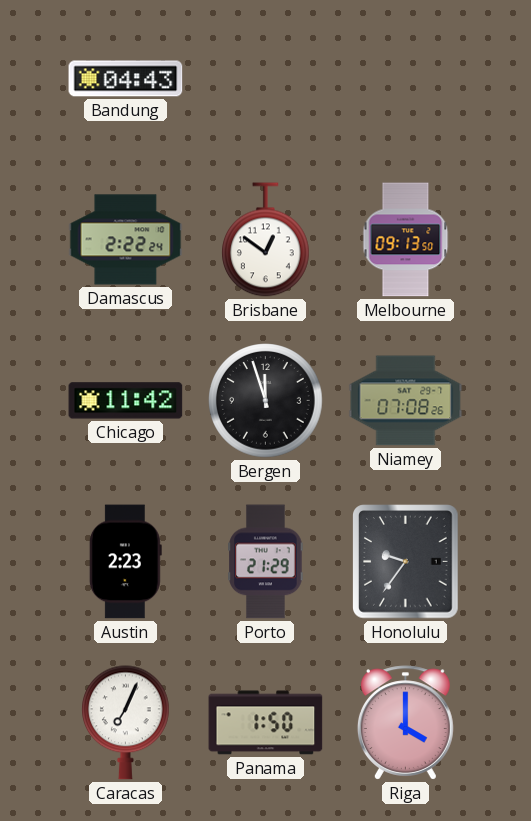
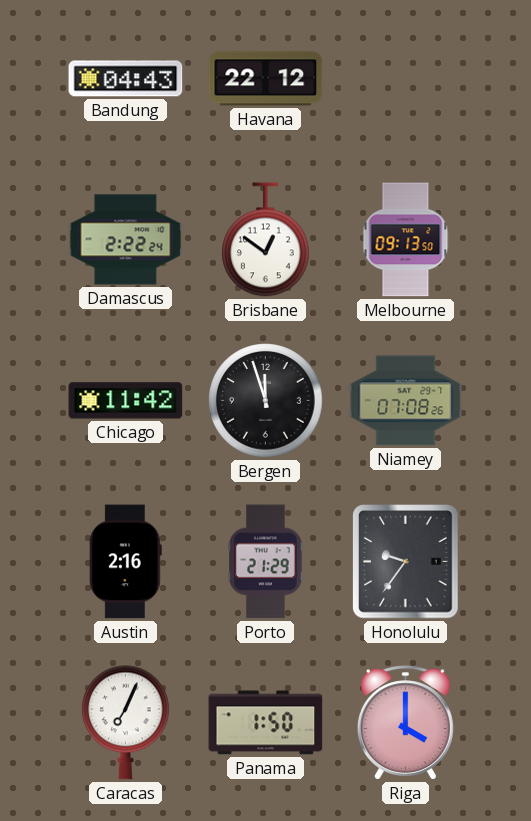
Havana: none -> 22:12
Austin: 2:23 -> 2:16
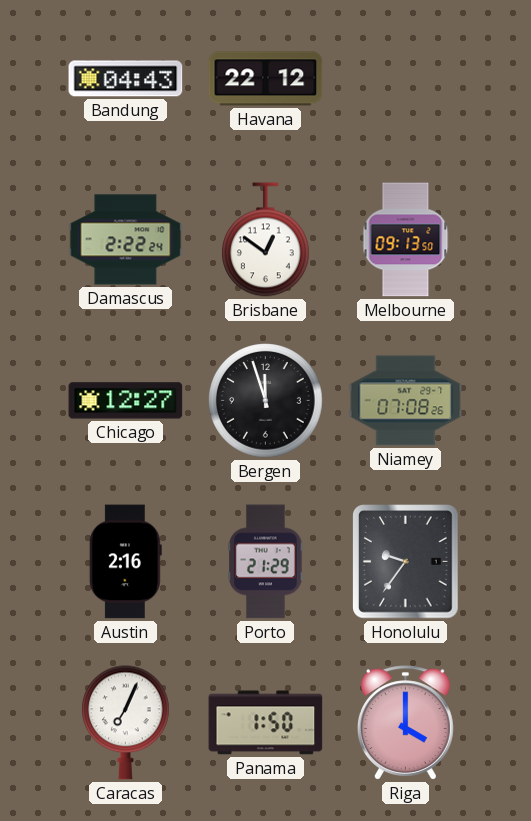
Chicago: 11:42 -> 12:27
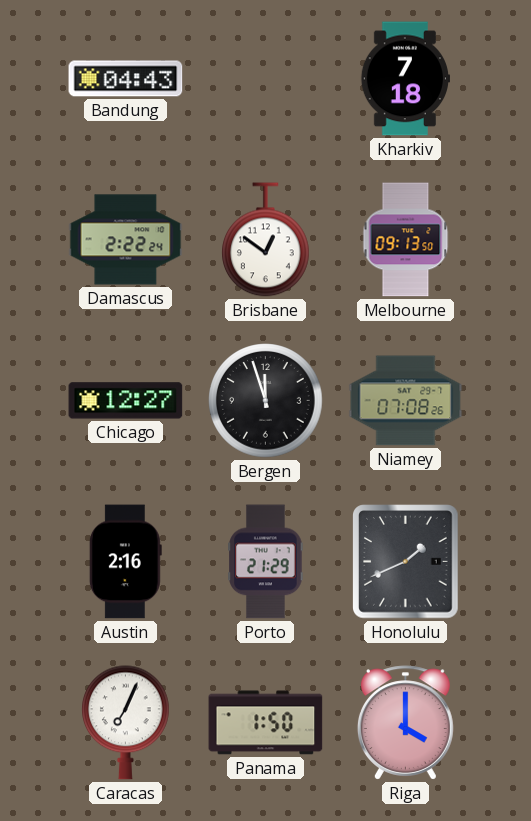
Havana: 22:12 -> none
Kharkiv: none -> 7:18
Honolulu: 9:36 -> 1:41
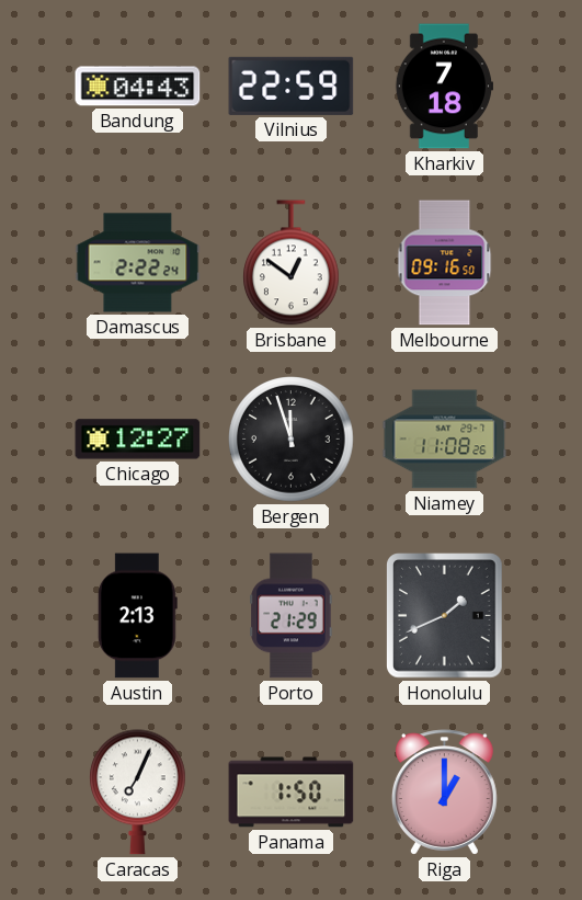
Vilnius: none -> 22:59
Melbourne: 09:13 -> 09:16
Niamey: 07:08 -> 11:08
Austin: 2:16 -> 2:13
Riga: 4:00 -> 1:00
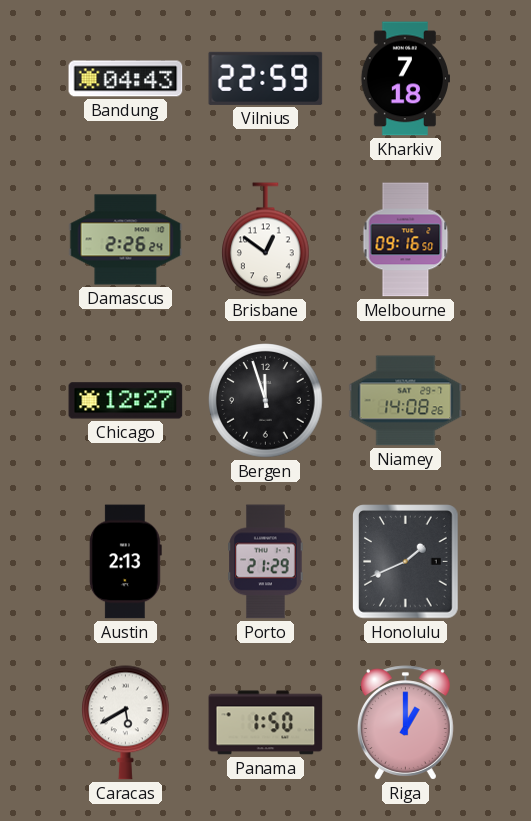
Damascus: 2:22 -> 2:26
Niamey: 11:08 -> 14:08
Caracas: 7:04 -> 5:40
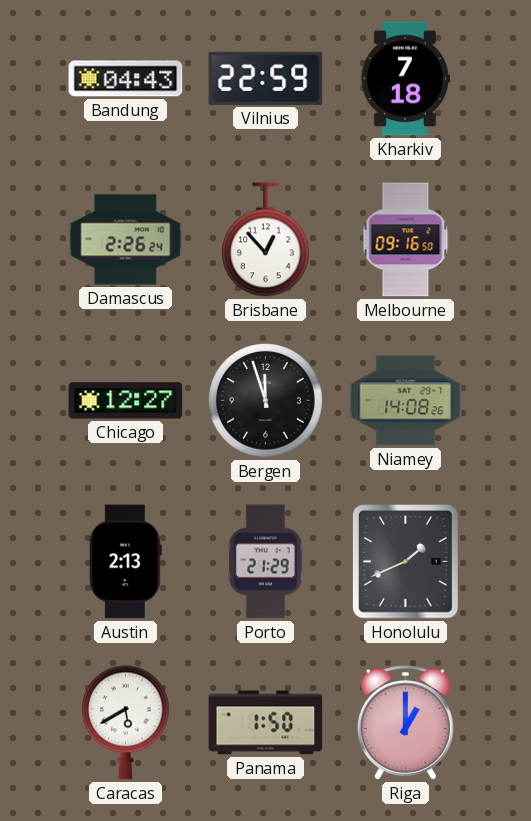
Brisbane: 12:51 -> 12:53
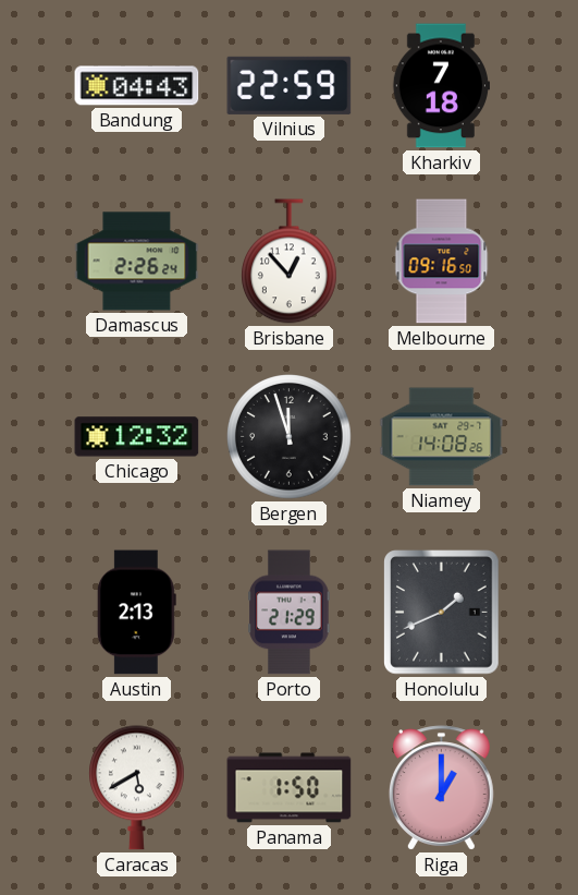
Chicago: 12:27 -> 12:32
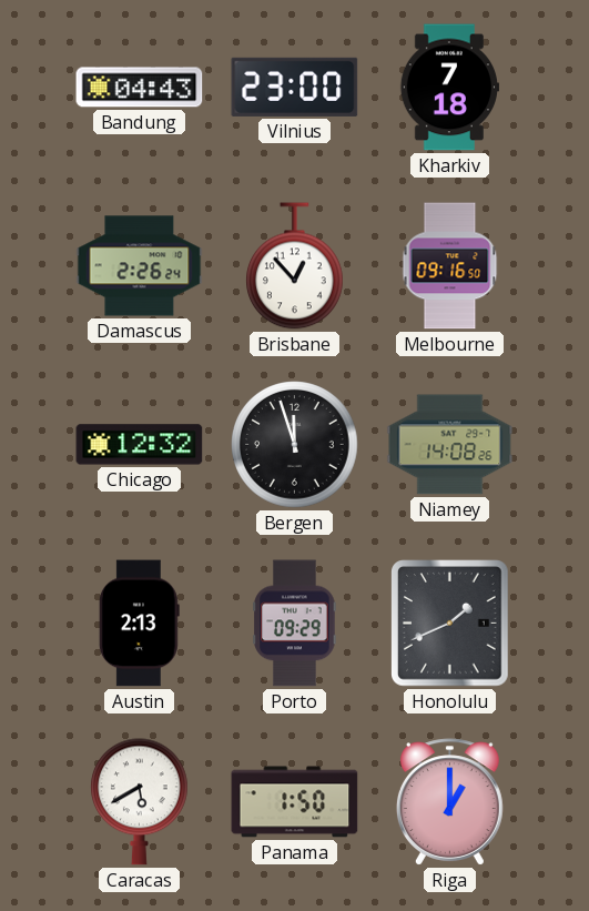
Vilnius: 22:59 -> 23:00
Porto: 21:29 -> 09:29
